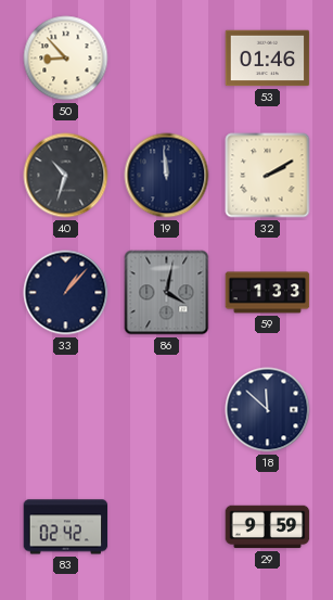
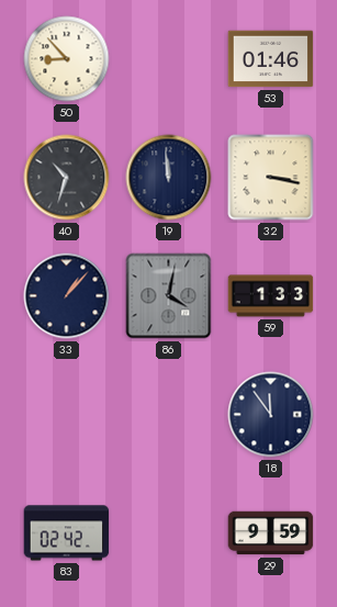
32: 2:10 -> 3:17
18: 11:52 -> 11:54
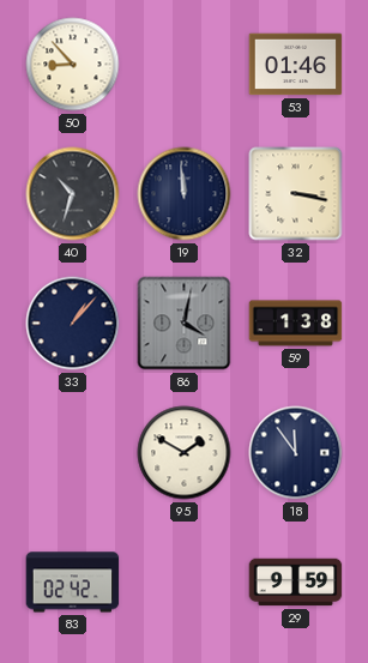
59: 1:33 -> 1:38
95: none -> 1:50
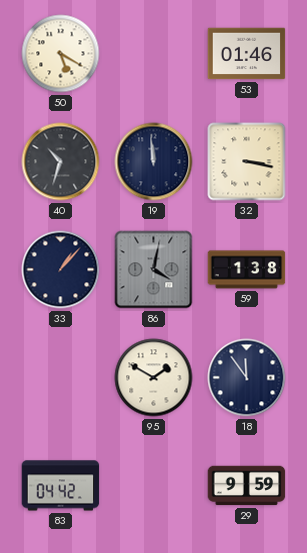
50: 8:53 -> 5:20
83: 02:42 -> 04:42
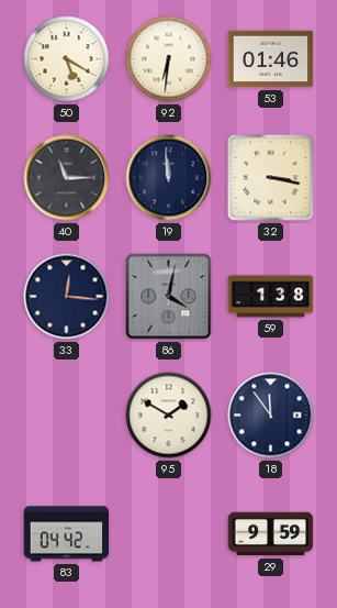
92: none -> 6:31
40: 10:33 -> 11:15
33: 1:07 -> 12:16
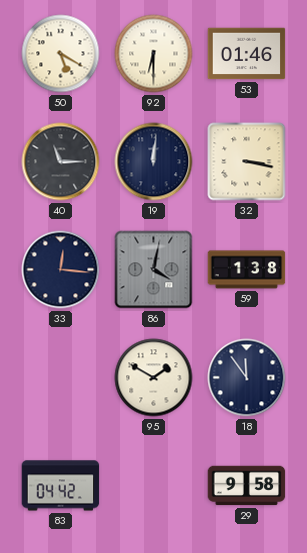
92: 6:31 -> 6:30
19: 11:59 -> 12:01
29: 9:59 -> 9:58
